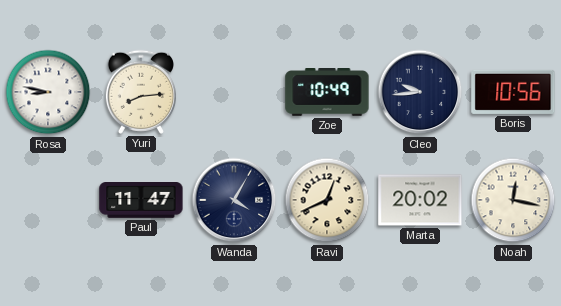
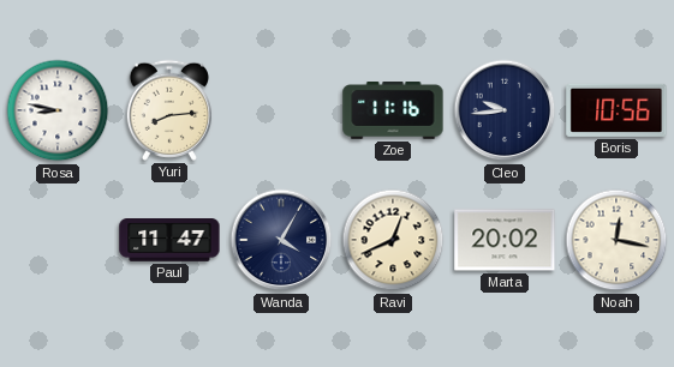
Zoe: 10:49 -> 11:16
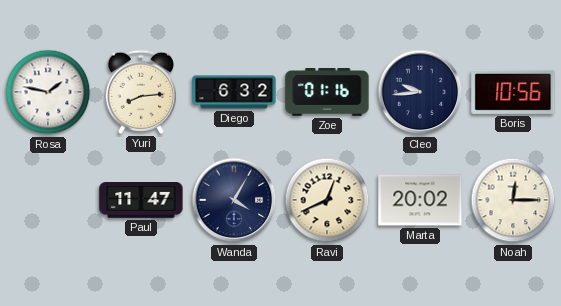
Rosa: 8:47 -> 1:47
Diego: none -> 6:32
Zoe: 11:16 -> 01:16
Noah: 12:17 -> 12:15
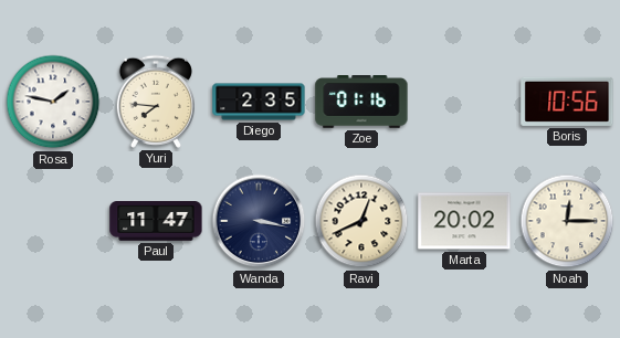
Yuri: 8:14 -> 7:46
Diego: 6:32 -> 2:35
Cleo: 9:44 -> none
Wanda: 4:05 -> 3:17
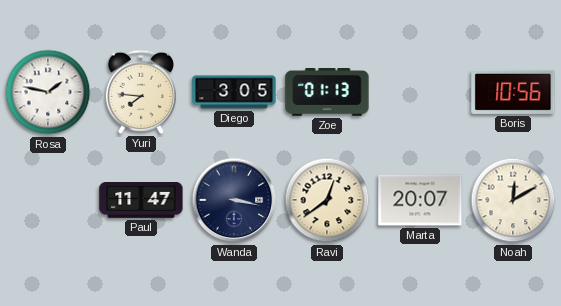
Diego: 2:35 -> 3:05
Zoe: 01:16 -> 01:13
Ravi: 12:41 -> 12:39
Marta: 20:02 -> 20:07
Noah: 12:15 -> 12:10
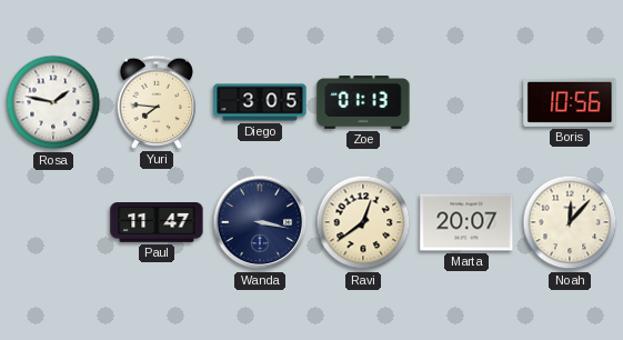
Noah: 12:10 -> 12:07
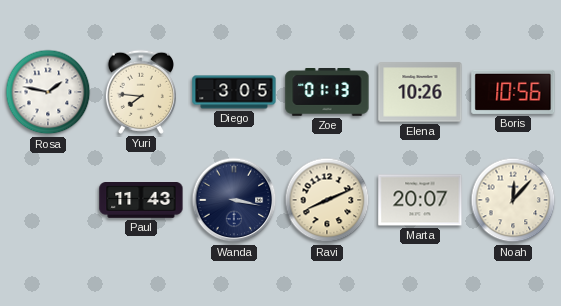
Elena: none -> 10:26
Paul: 11:47 -> 11:43
Ravi: 12:39 -> 8:11
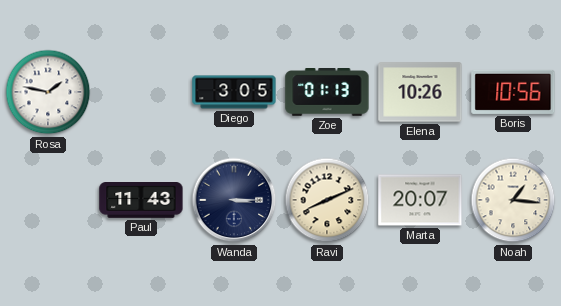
Yuri: 7:46 -> none
Wanda: 3:17 -> 3:15
Noah: 12:07 -> 1:16
